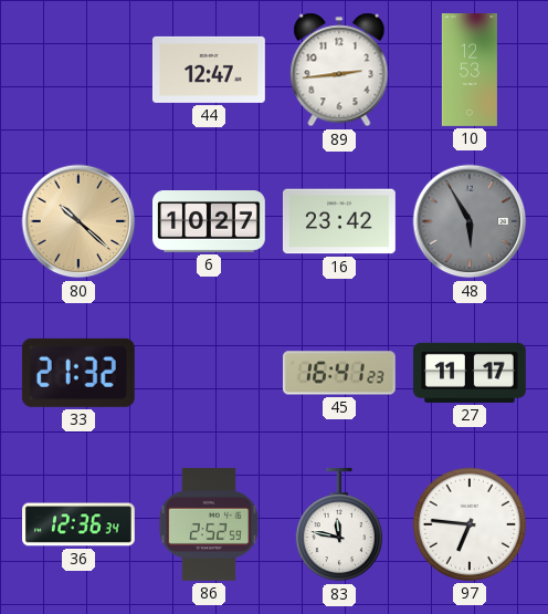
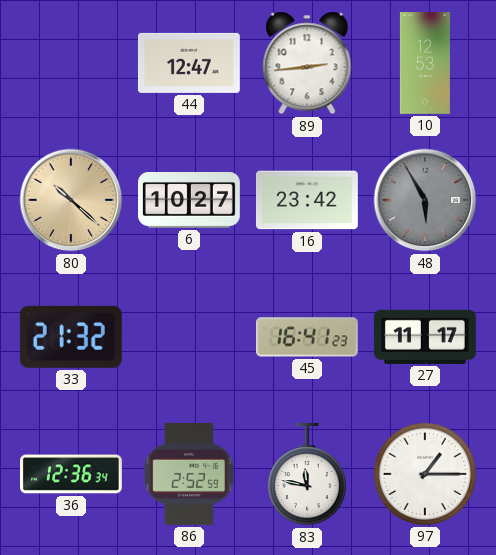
97: 6:46 -> 1:15
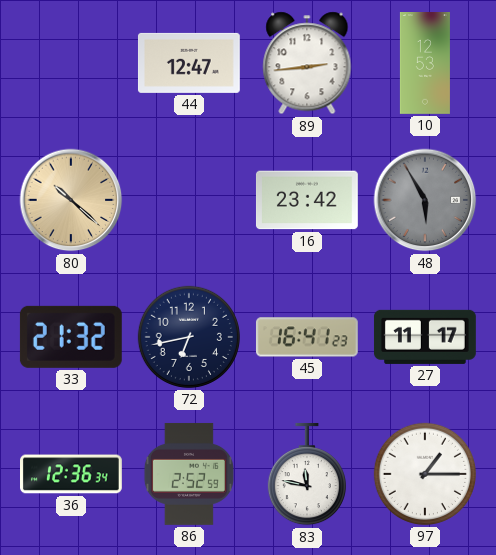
6: 10:27 -> none
72: none -> 6:43
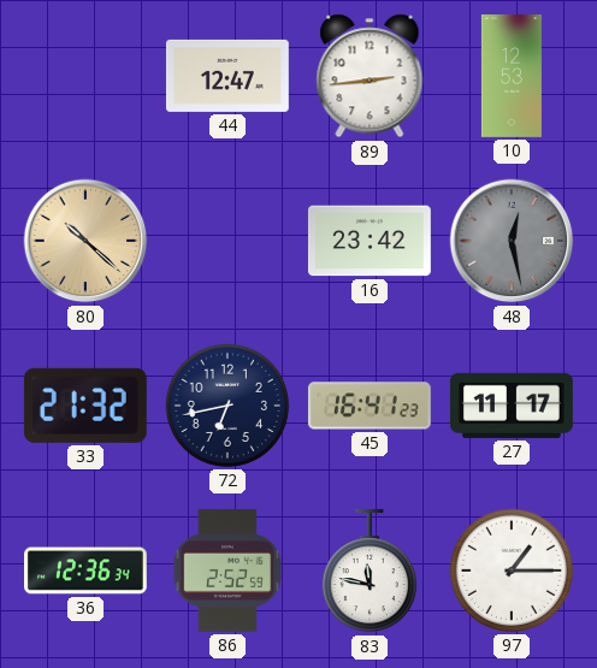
48: 5:55 -> 12:28
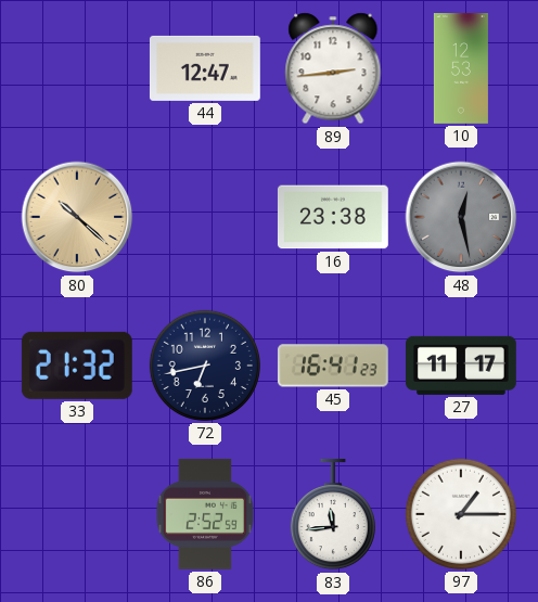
16: 23:42 -> 23:38
36: 12:36 -> none
83: 11:47 -> 11:44
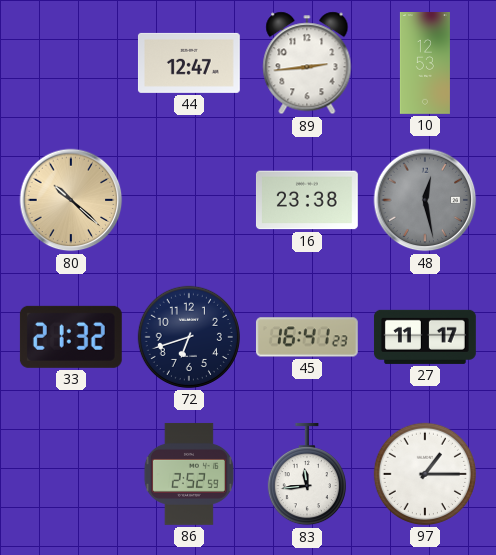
72: 6:43 -> 6:42
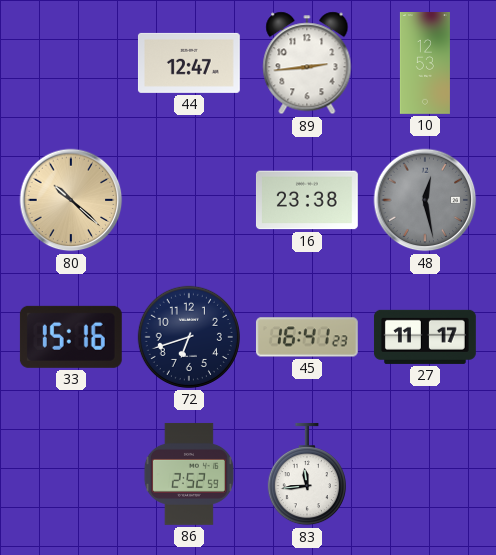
33: 21:32 -> 15:16
97: 1:15 -> none
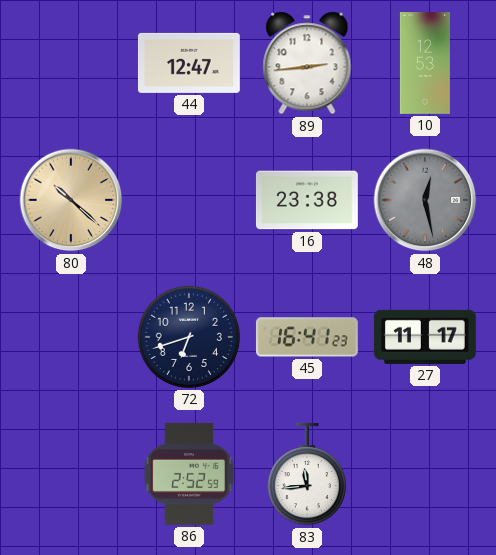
33: 15:16 -> none
